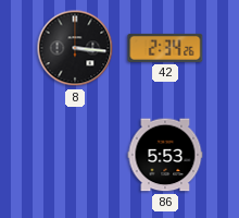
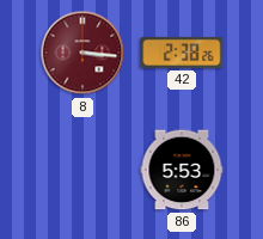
8 dial: black -> burgundy
42: 2:34 -> 2:38
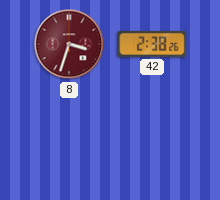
8: 3:16 -> 3:33
86: 5:53 -> none
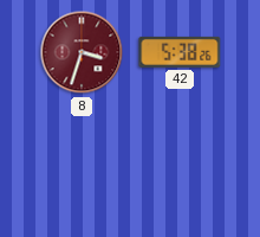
42: 2:38 -> 5:38
